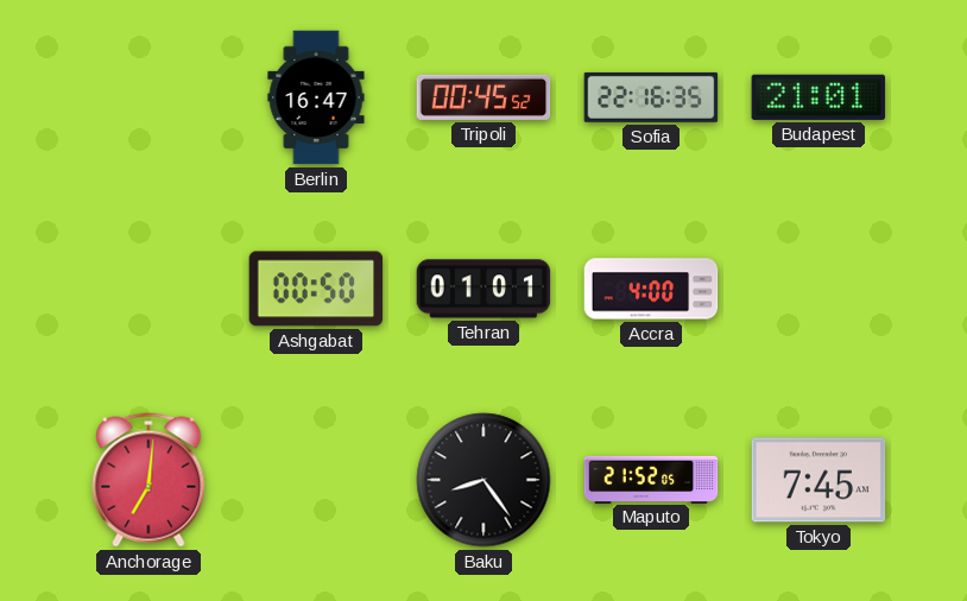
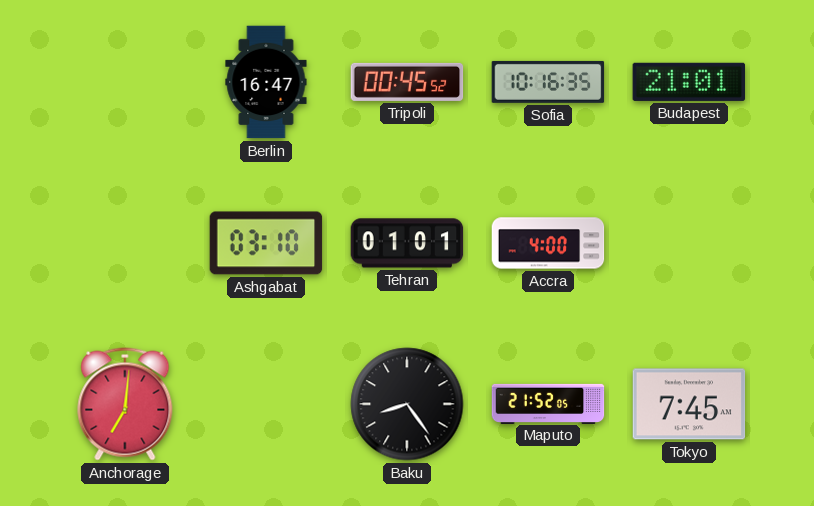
Sofia: 22:16 -> 10:16
Ashgabat: 00:50 -> 03:10
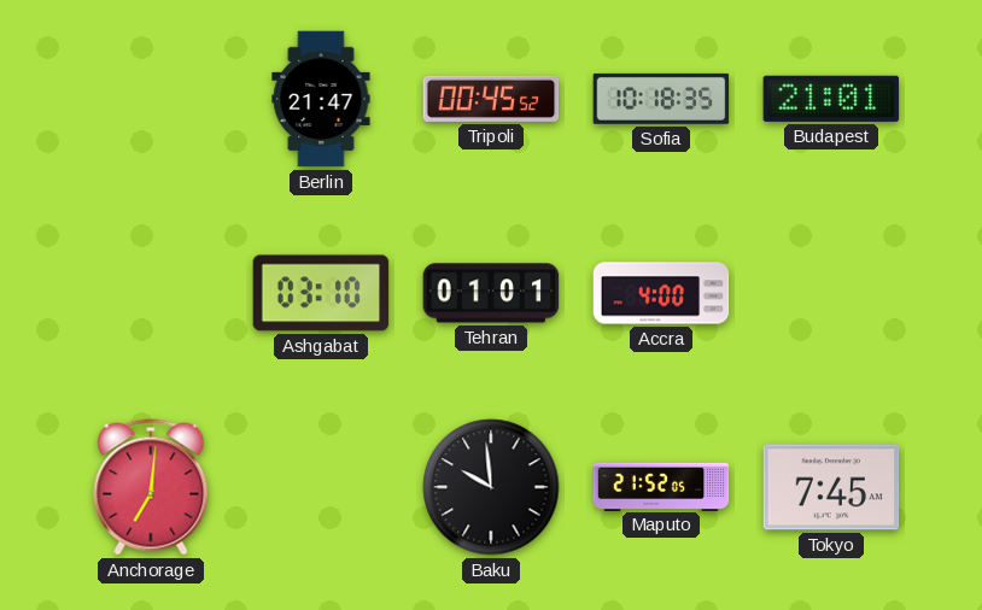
Berlin: 16:47 -> 21:47
Sofia: 10:16 -> 10:18
Baku: 8:24 -> 9:59
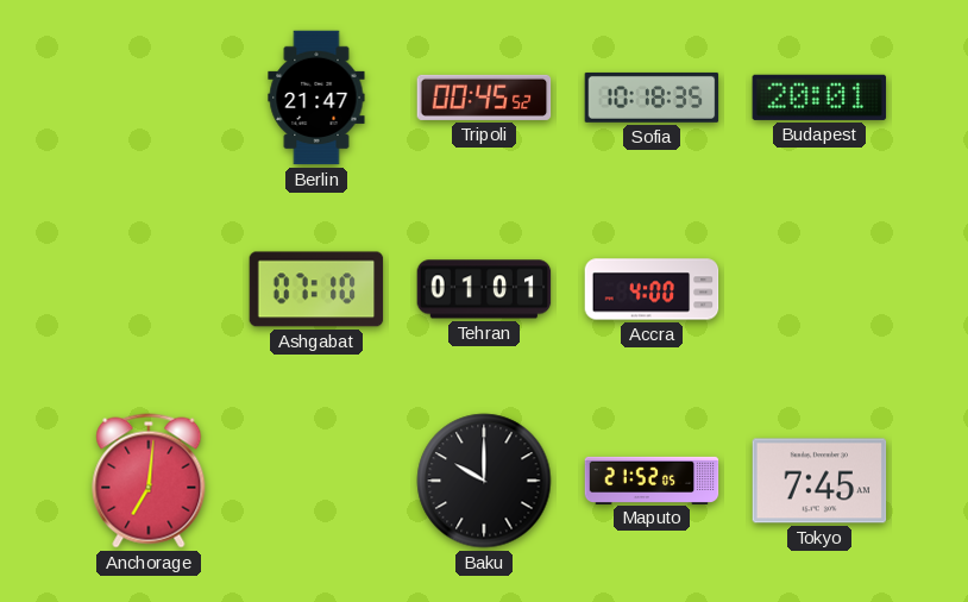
Budapest: 21:01 -> 20:01
Ashgabat: 03:10 -> 07:10
Baku: 9:59 -> 10:00
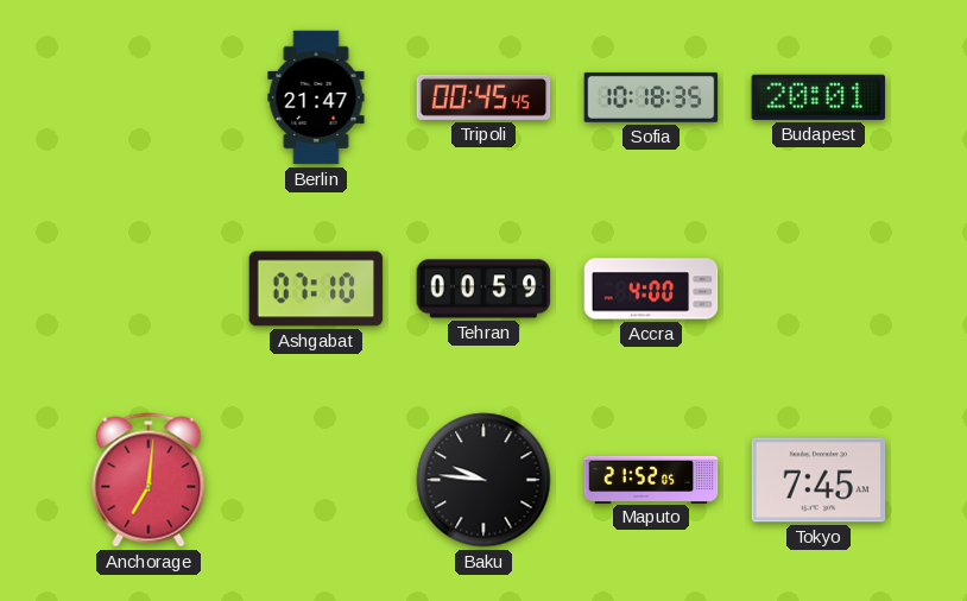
Tripoli: 00:45:52 -> 00:45:45
Tehran: 01:01 -> 00:59
Baku: 10:00 -> 9:46
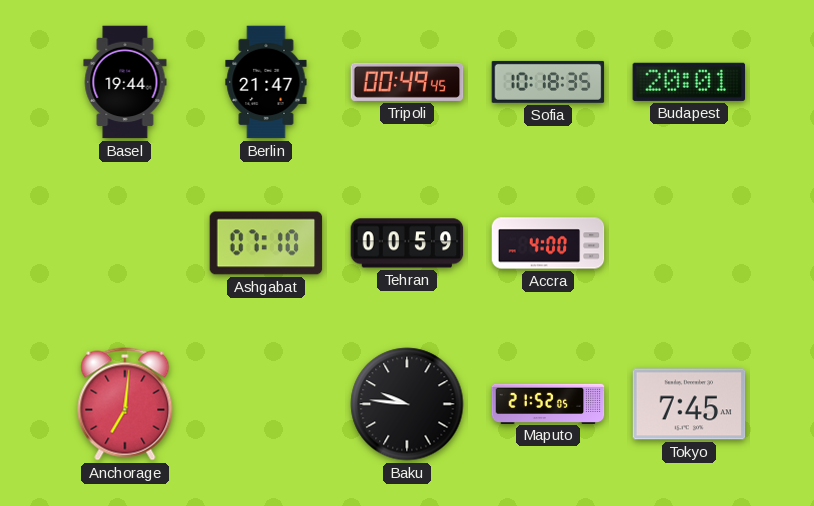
Basel: none -> 19:44
Tripoli: 00:45 -> 00:49
